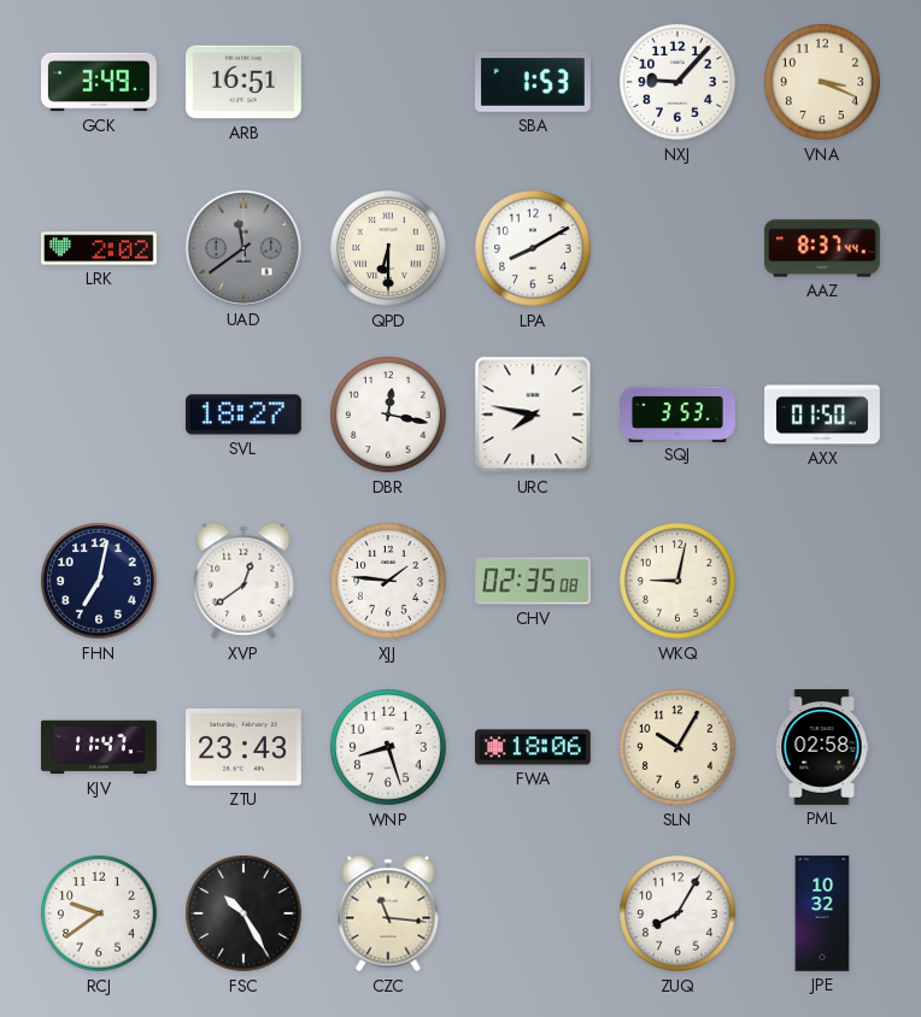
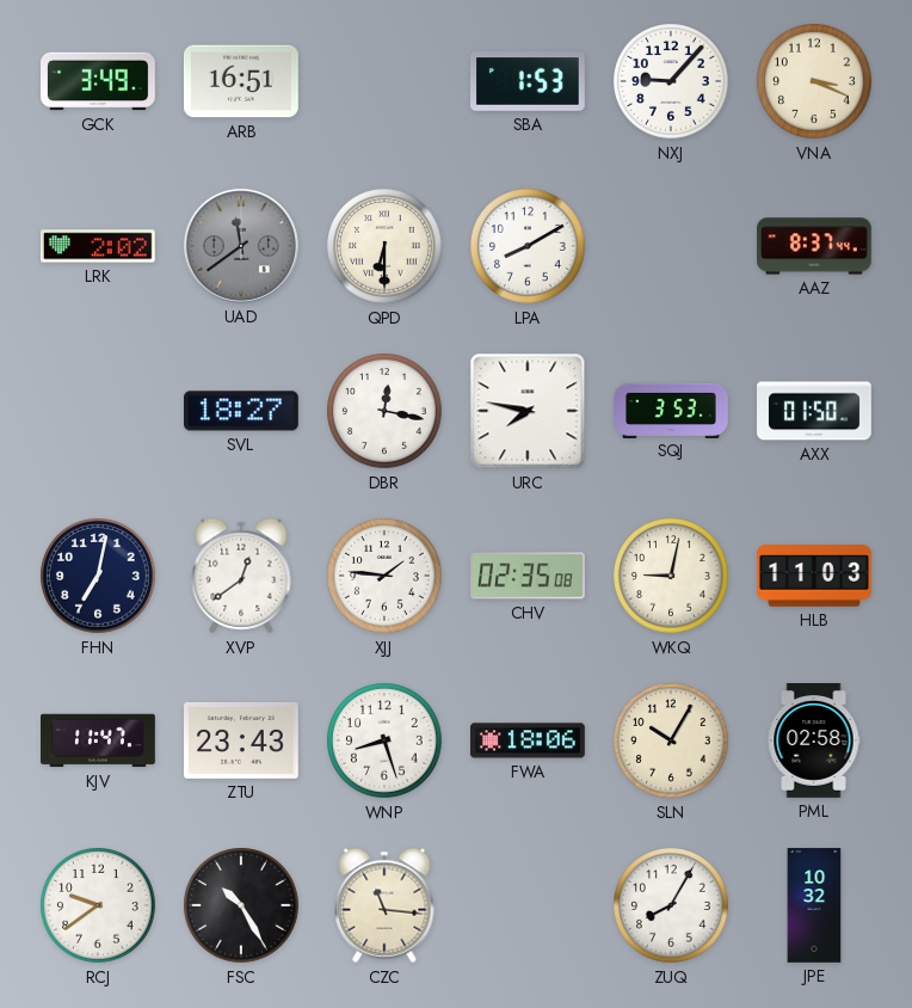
HLB: none -> 11:03
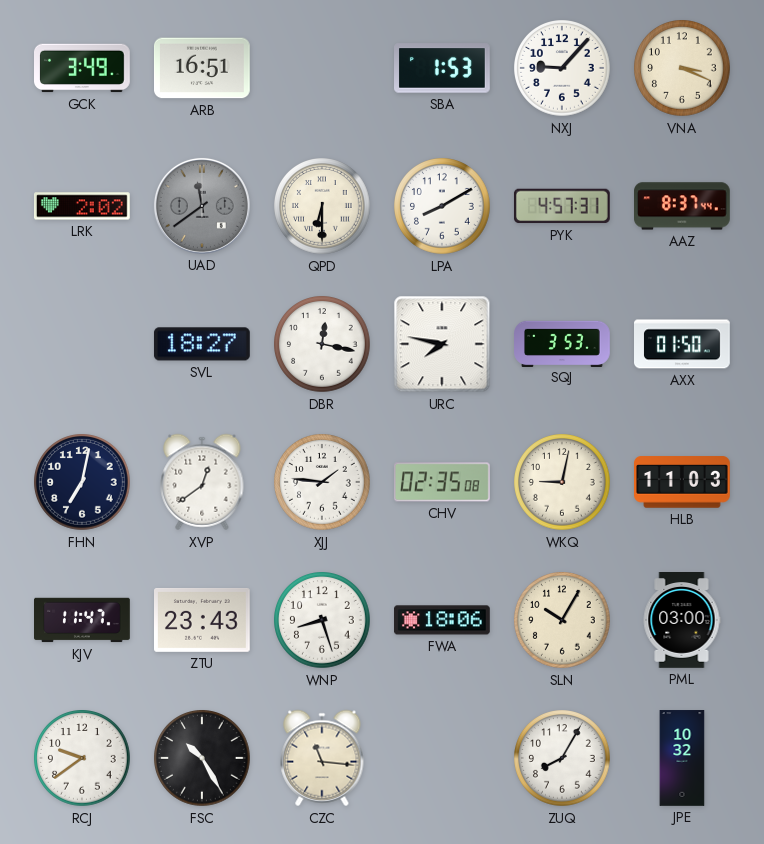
PYK: none -> 4:57
PML: 02:58 -> 03:00
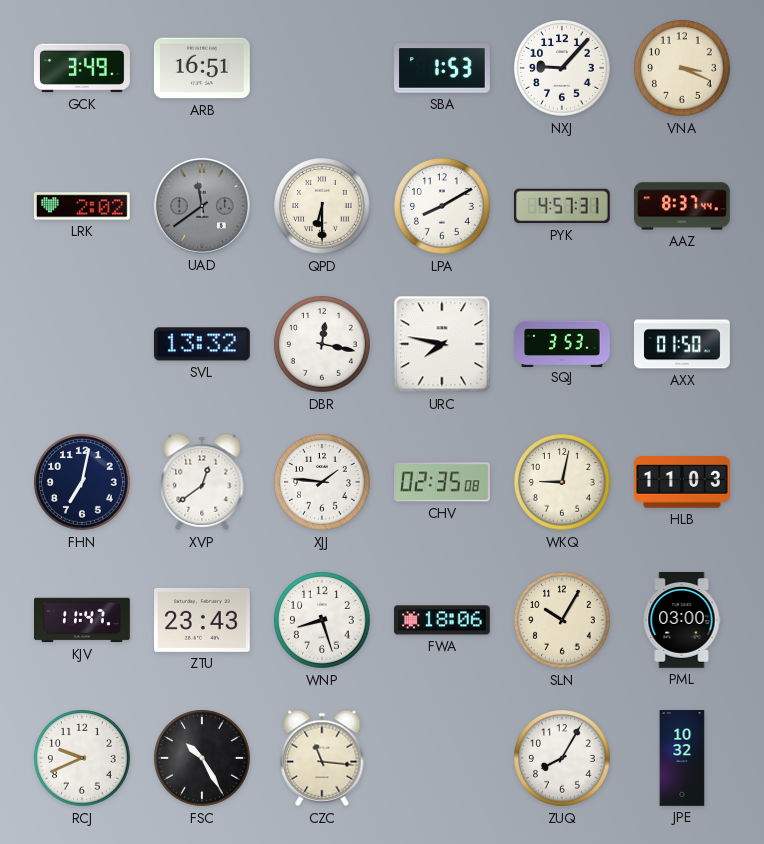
SVL: 18:27 -> 13:32
RCJ: 9:39 -> 9:41
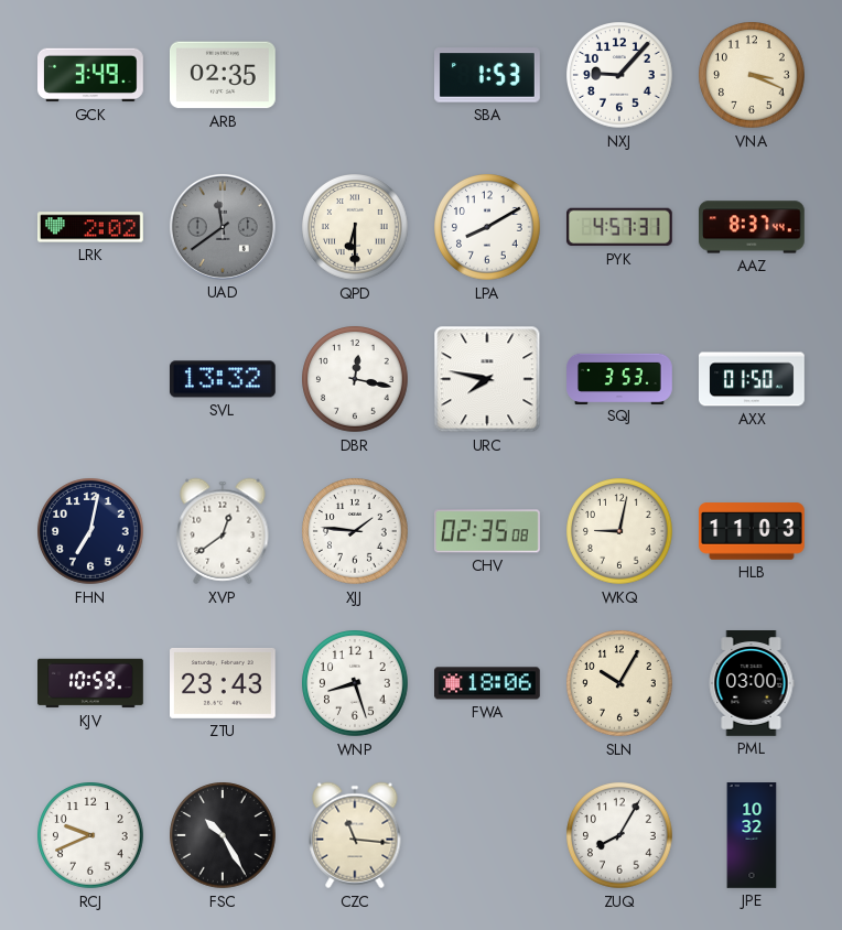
ARB: 16:51 -> 02:35
KJV: 11:47 -> 10:59
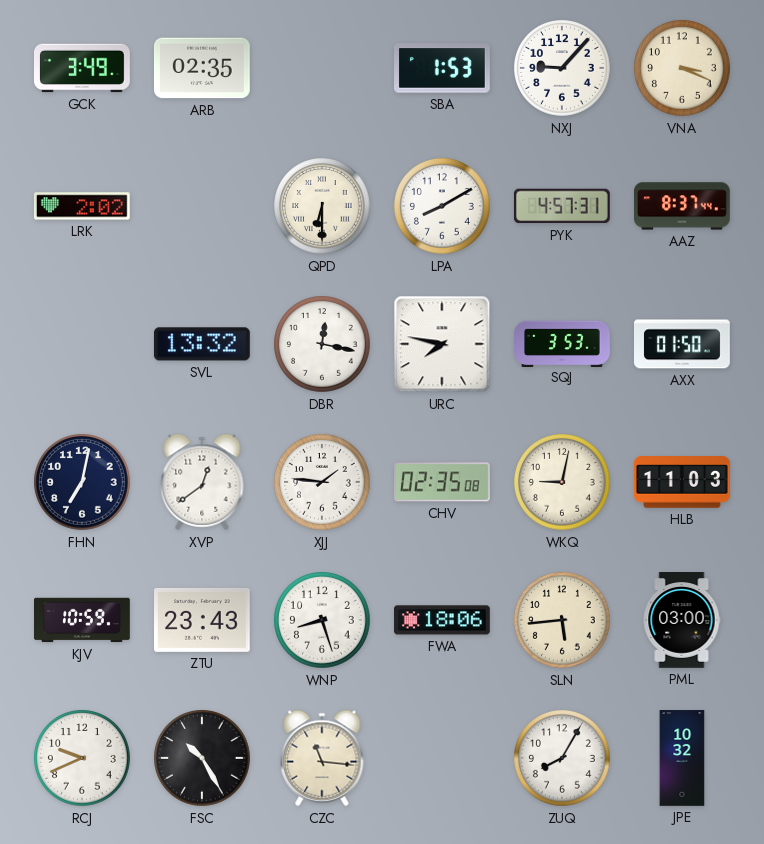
UAD: 11:39 -> none
SLN: 10:05 -> 5:44
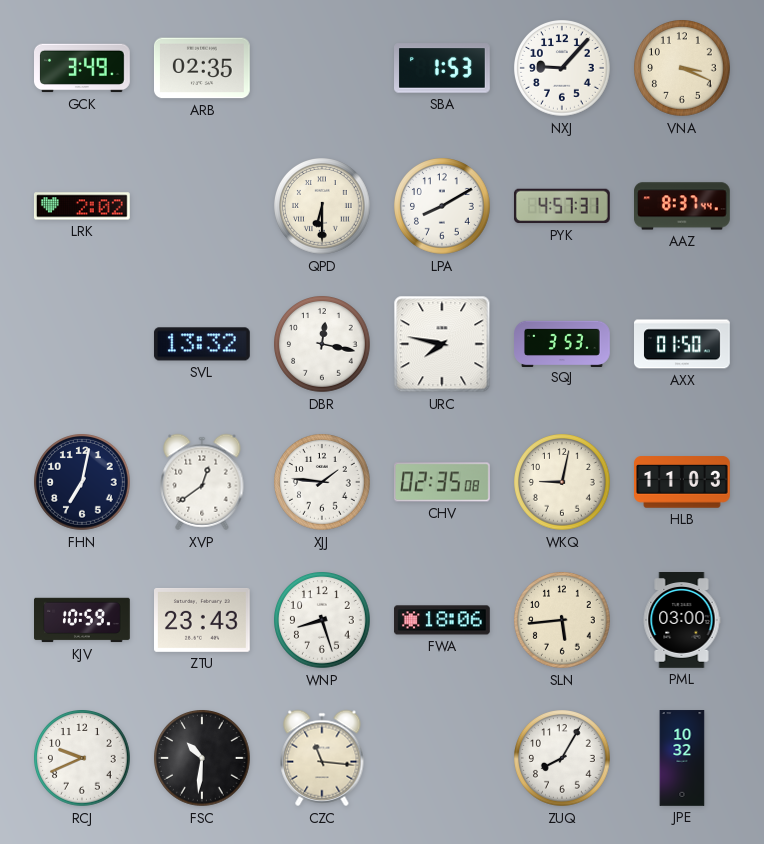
FSC: 10:25 -> 10:31
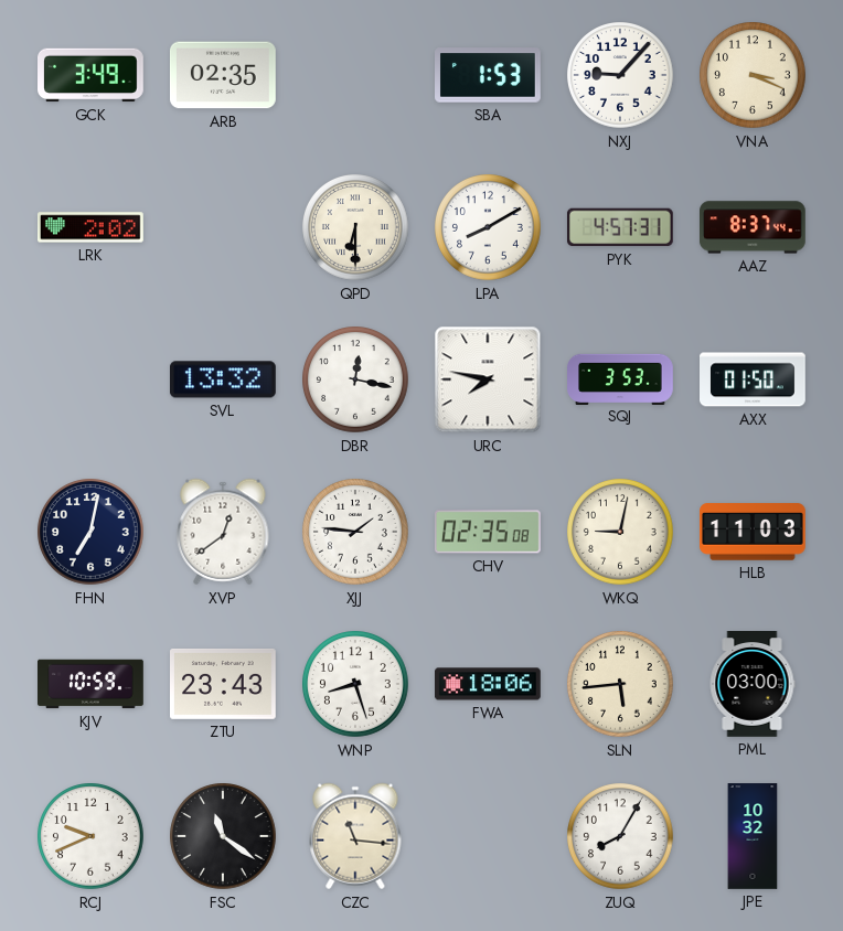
FSC: 10:31 -> 11:21
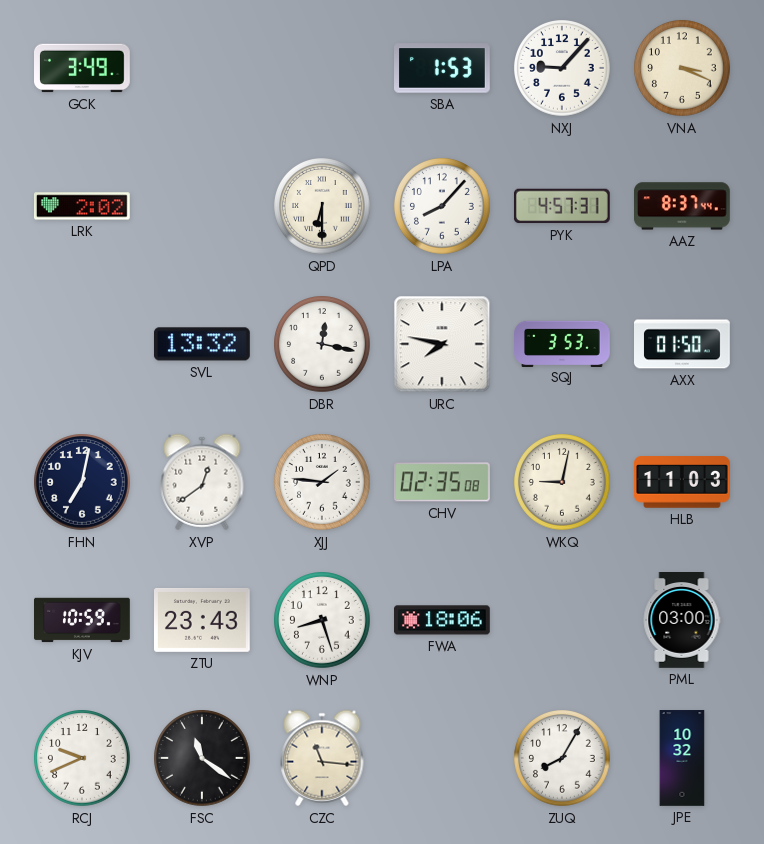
ARB: 02:35 -> none
LPA: 8:10 -> 8:07
SLN: 5:44 -> none
